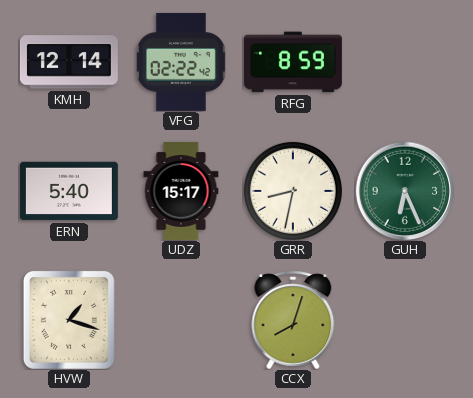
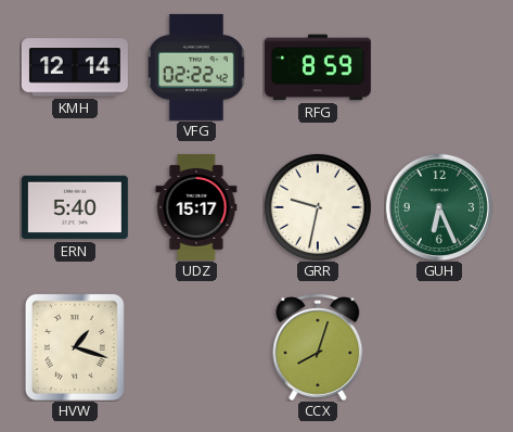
GRR: 8:32 -> 9:32
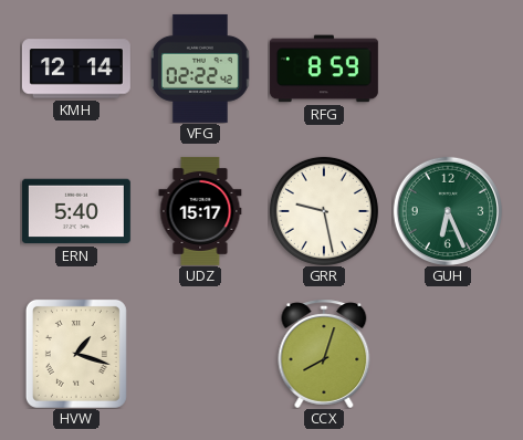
GRR: 9:32 -> 9:28
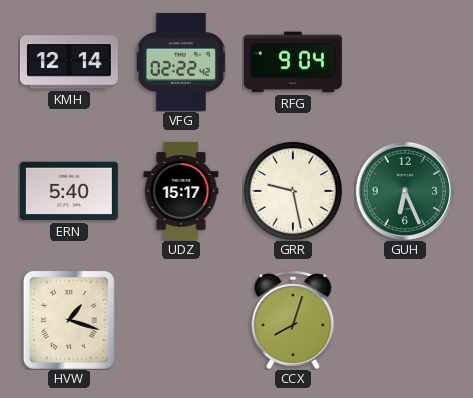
RFG: 8:59 -> 9:04
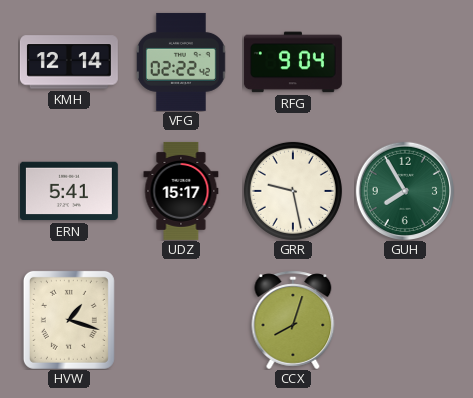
ERN: 5:40 -> 5:41
GUH: 6:26 -> 7:55
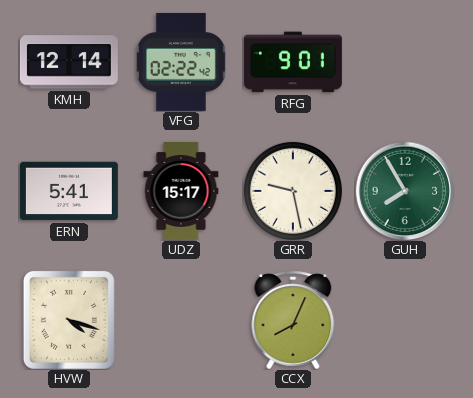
RFG: 9:04 -> 9:01
HVW: 1:18 -> 4:18
CCX: 8:03 -> 8:04
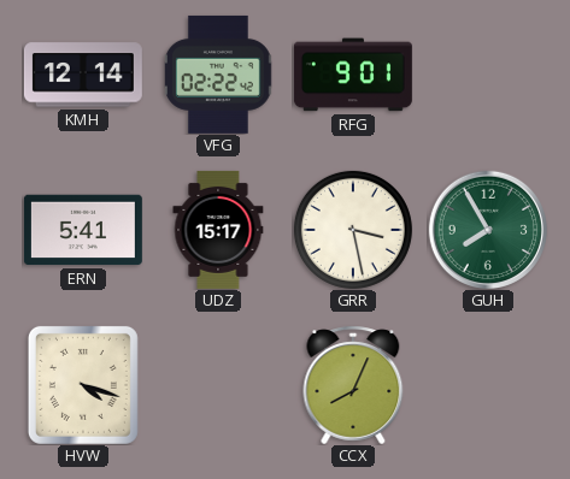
GRR: 9:28 -> 3:28
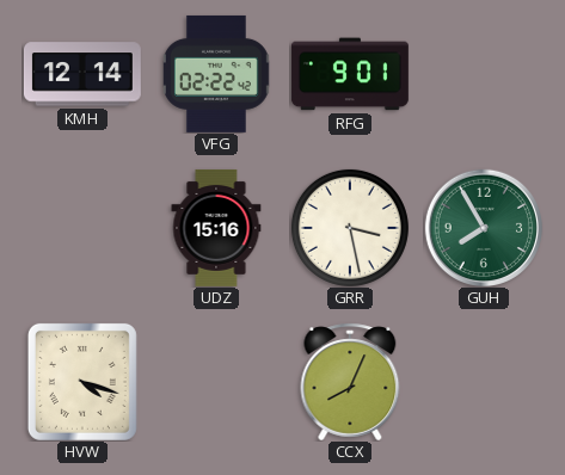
ERN: 5:41 -> none
UDZ: 15:17 -> 15:16
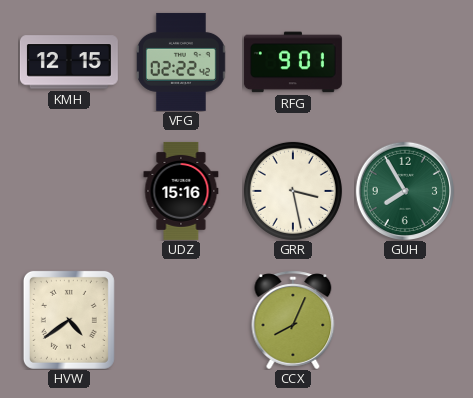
KMH: 12:14 -> 12:15
HVW: 4:18 -> 4:39
